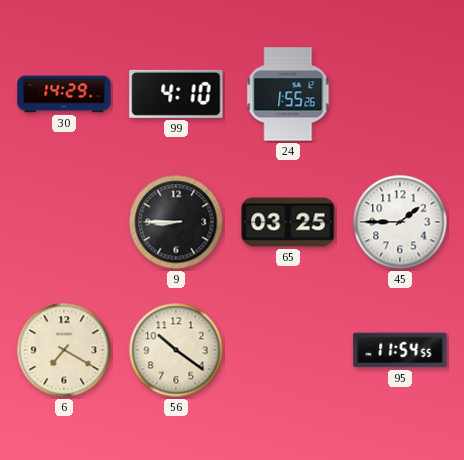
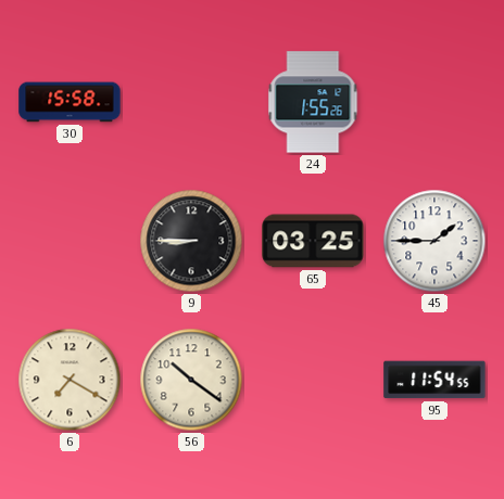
30: 14:29 -> 15:58
99: 4:10 -> none
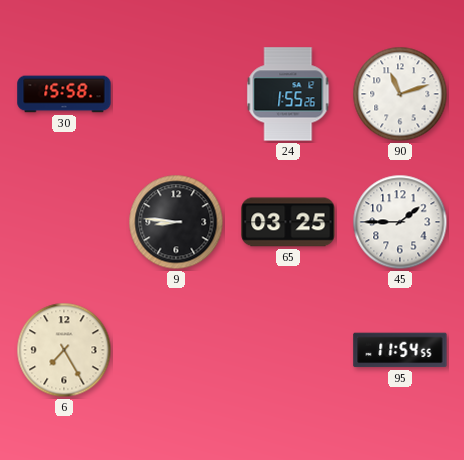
90: none -> 11:12
9: 8:45 -> 8:46
6: 7:20 -> 7:25
56: 10:21 -> none
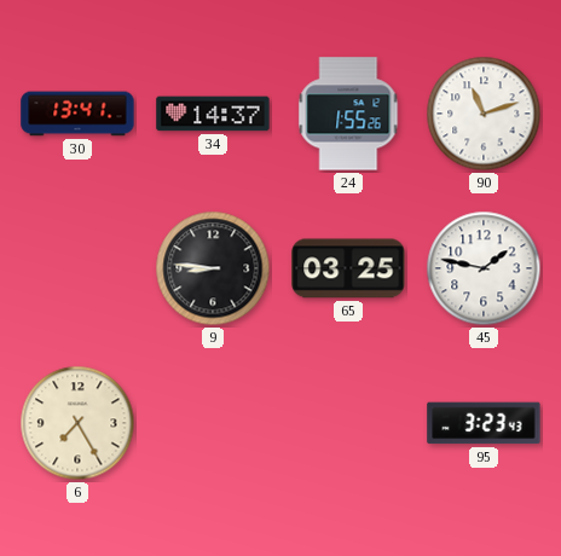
30: 15:58 -> 13:41
34: none -> 14:37
45: 1:45 -> 1:47
95: 11:54 -> 3:23
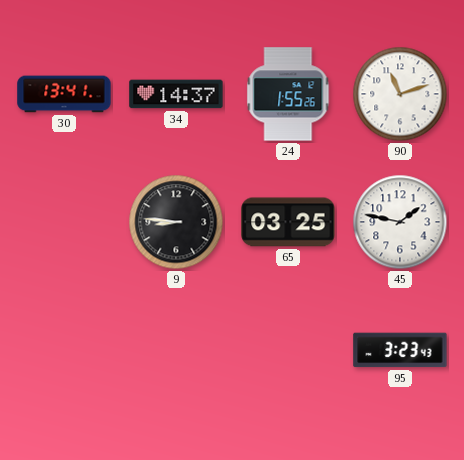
6: 7:25 -> none
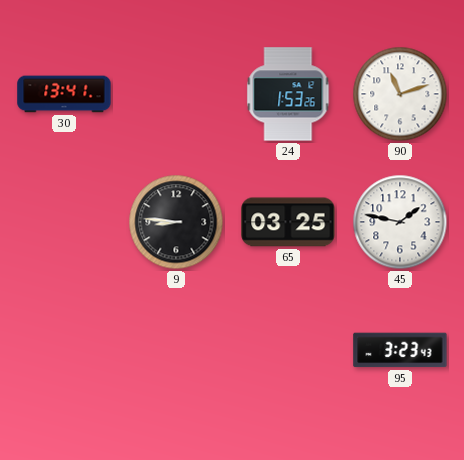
34: 14:37 -> none
24: 1:55 -> 1:53
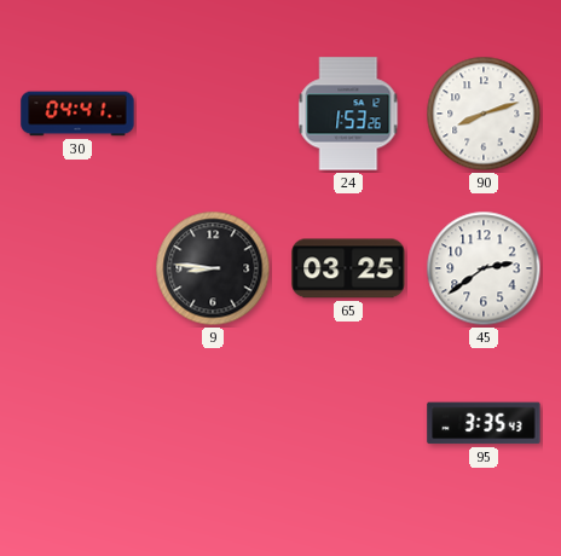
30: 13:41 -> 04:41
90: 11:12 -> 8:12
45: 1:47 -> 2:39
95: 3:23 -> 3:35
